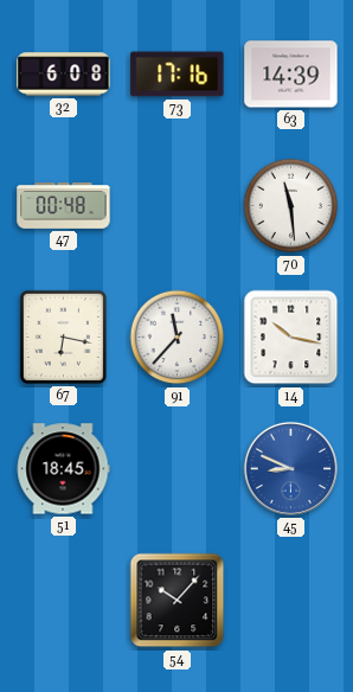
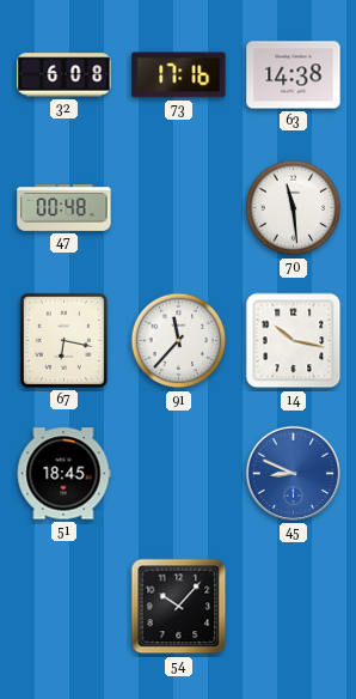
63: 14:39 -> 14:38
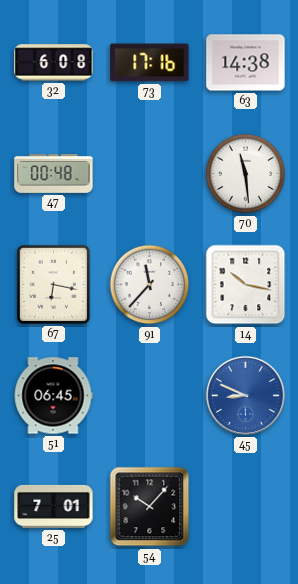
51: 18:45 -> 06:45
25: none -> 7:01
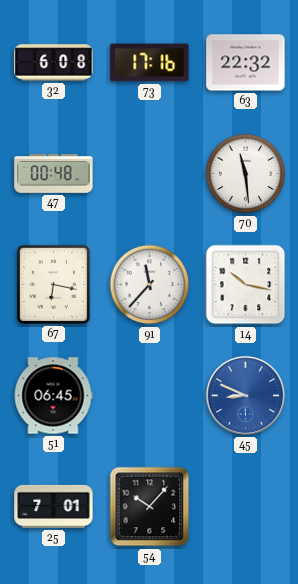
63: 14:38 -> 22:32
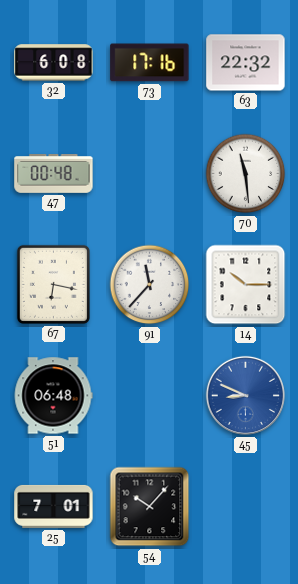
14: 10:17 -> 10:15
51: 06:45 -> 06:48
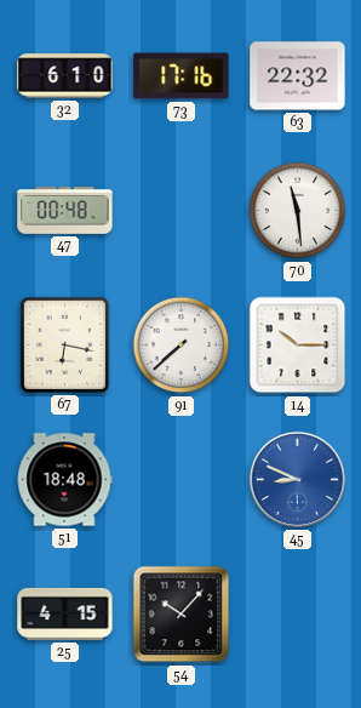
32: 6:08 -> 6:10
91: 11:37 -> 7:38
51: 06:48 -> 18:48
25: 7:01 -> 4:15
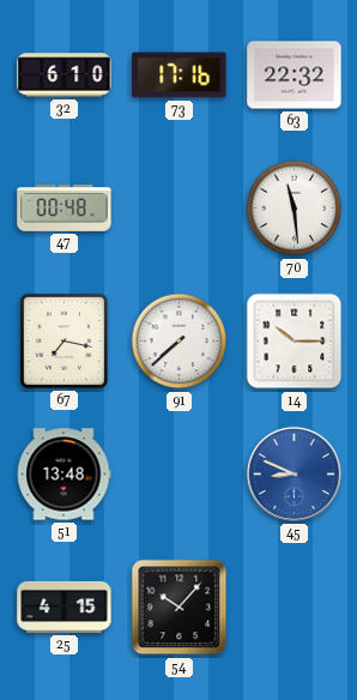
67: 6:17 -> 7:17
51: 18:48 -> 13:48
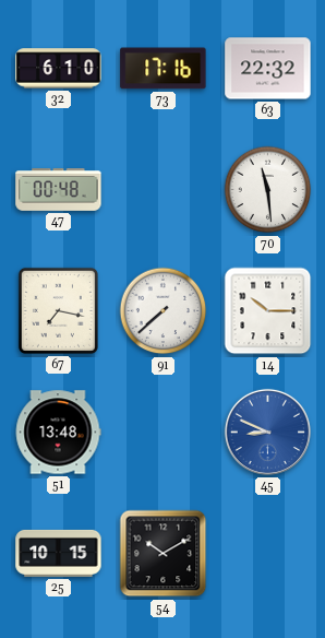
25: 4:15 -> 10:15
54: 10:07 -> 10:10
